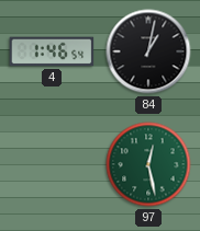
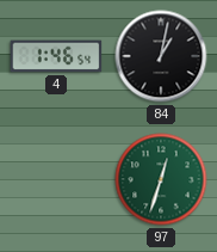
97: 12:28 -> 12:33
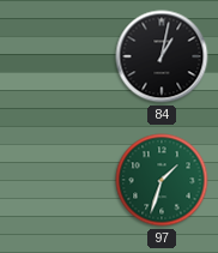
4: 1:46 -> none
97: 12:33 -> 1:33
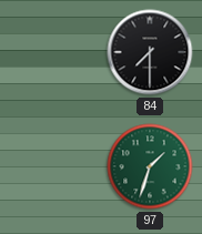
84: 1:02 -> 7:30
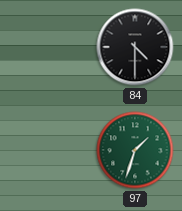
84: 7:30 -> 4:30
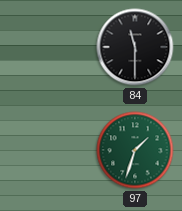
84: 4:30 -> 11:30
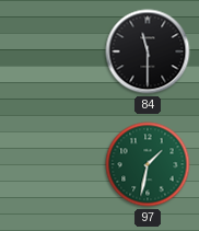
97: 1:33 -> 1:32
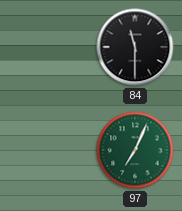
97: 1:32 -> 7:04
